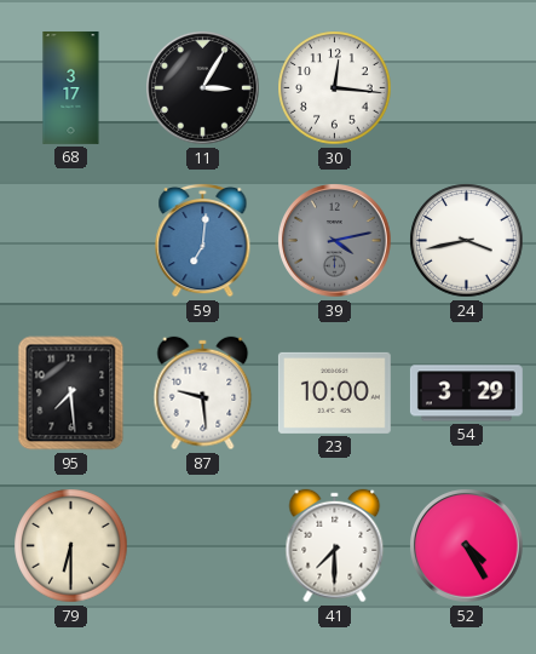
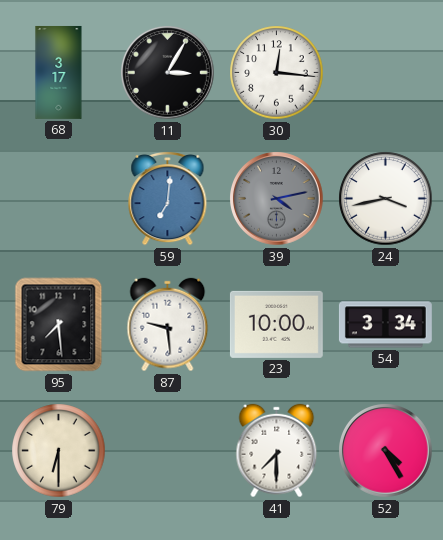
54: 3:29 -> 3:34
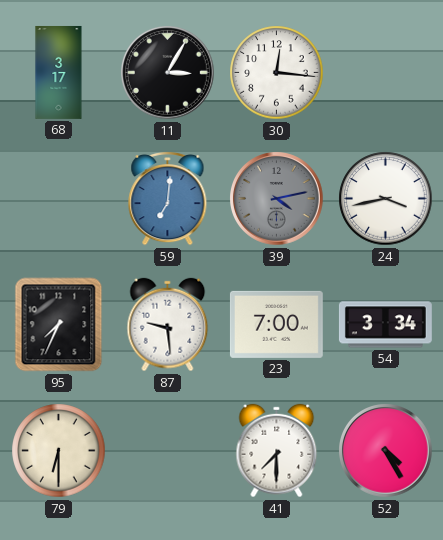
95: 7:29 -> 7:34
23: 10:00 -> 7:00
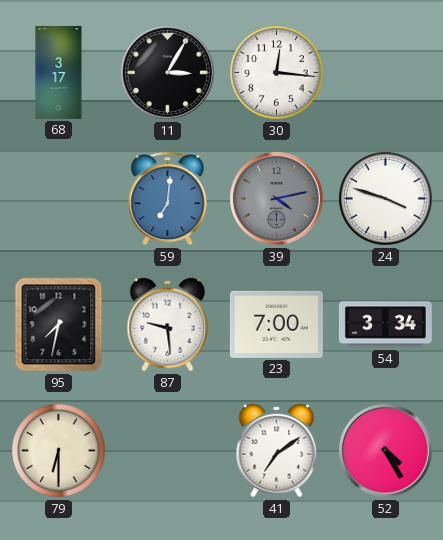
24: 3:43 -> 3:48
95: 7:34 -> 7:32
41: 7:30 -> 7:09
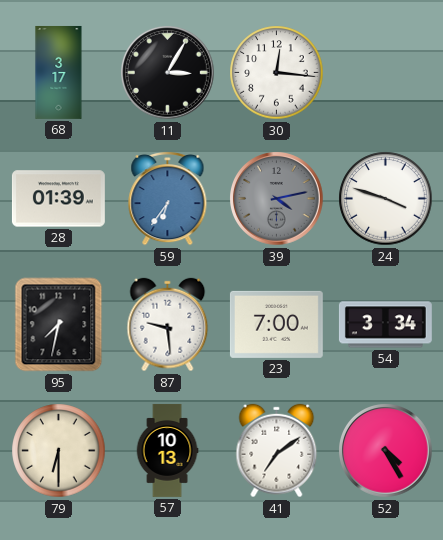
28: none -> 01:39
59: 7:01 -> 6:36
57: none -> 10:13
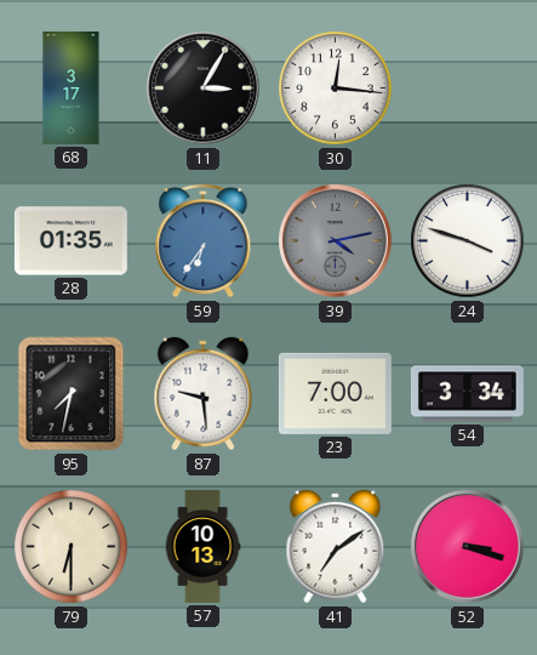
28: 01:39 -> 01:35
52: 4:25 -> 3:18
